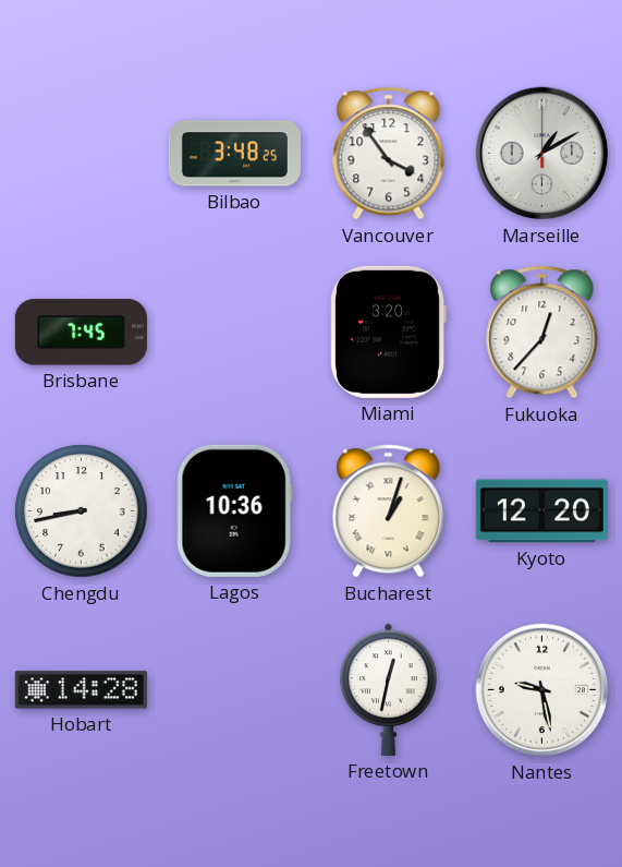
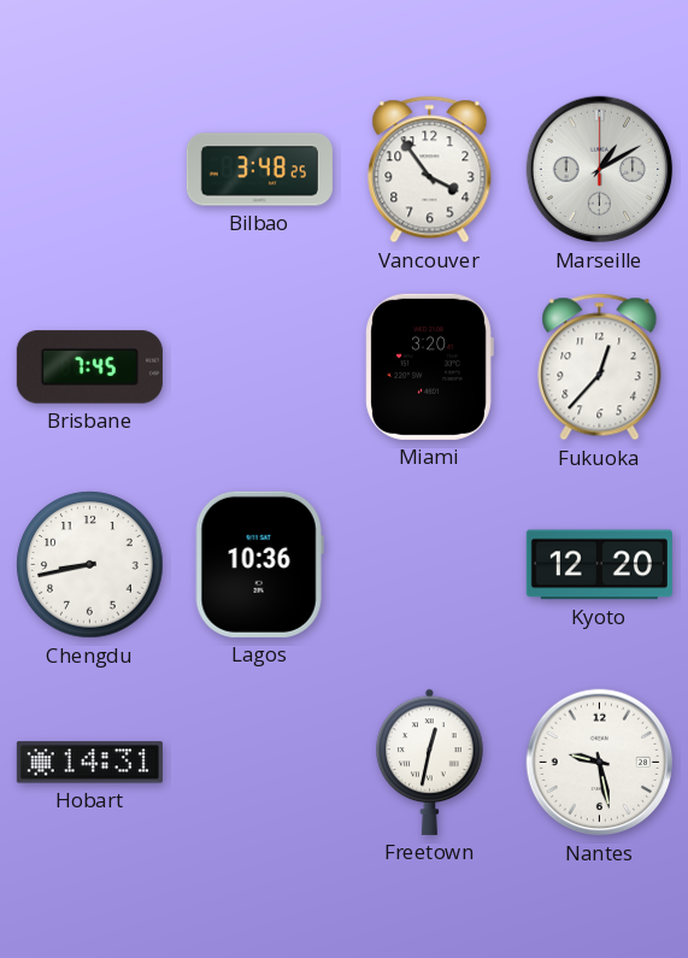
Bucharest: 1:03 -> none
Hobart: 14:28 -> 14:31
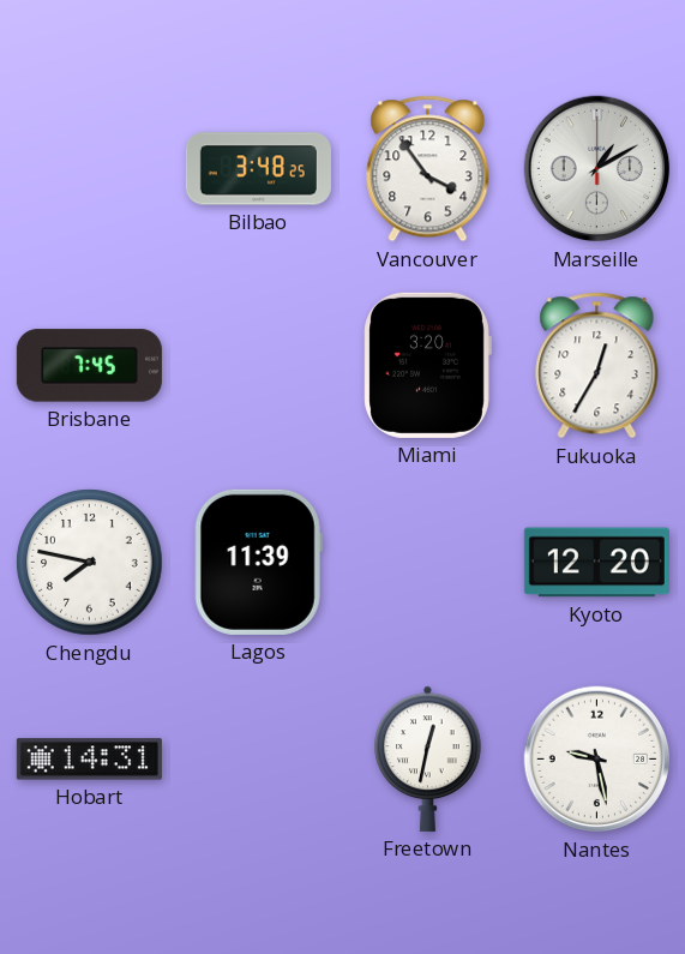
Fukuoka: 12:37 -> 12:35
Chengdu: 8:43 -> 7:47
Lagos: 10:36 -> 11:39
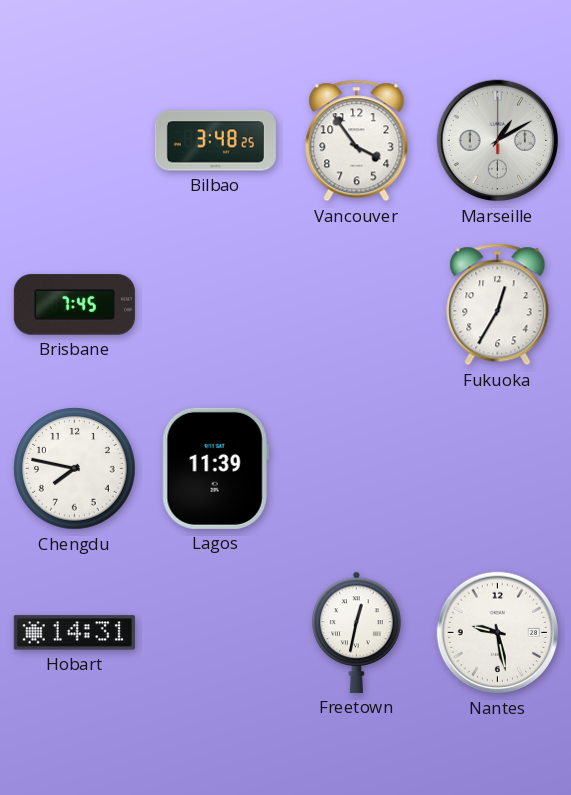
Miami: 3:20 -> none
Kyoto: 12:20 -> none
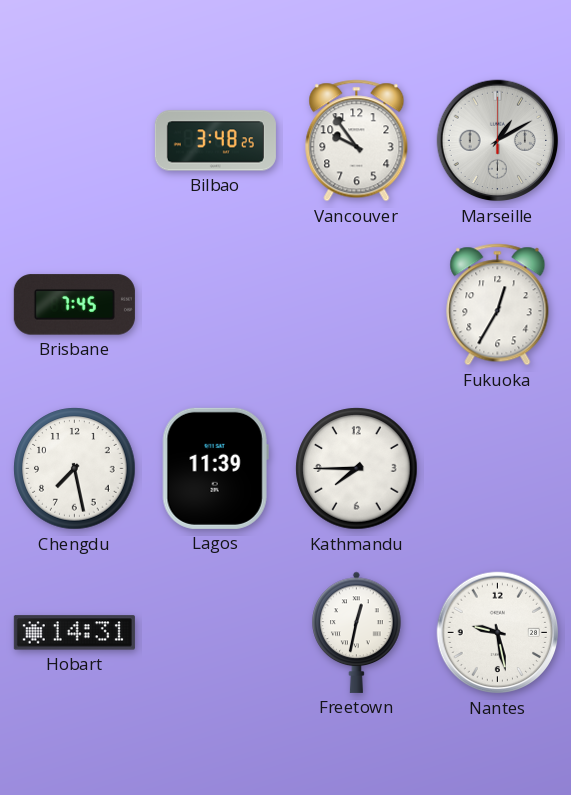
Vancouver: 3:54 -> 9:54
Chengdu: 7:47 -> 7:28
Kathmandu: none -> 7:45
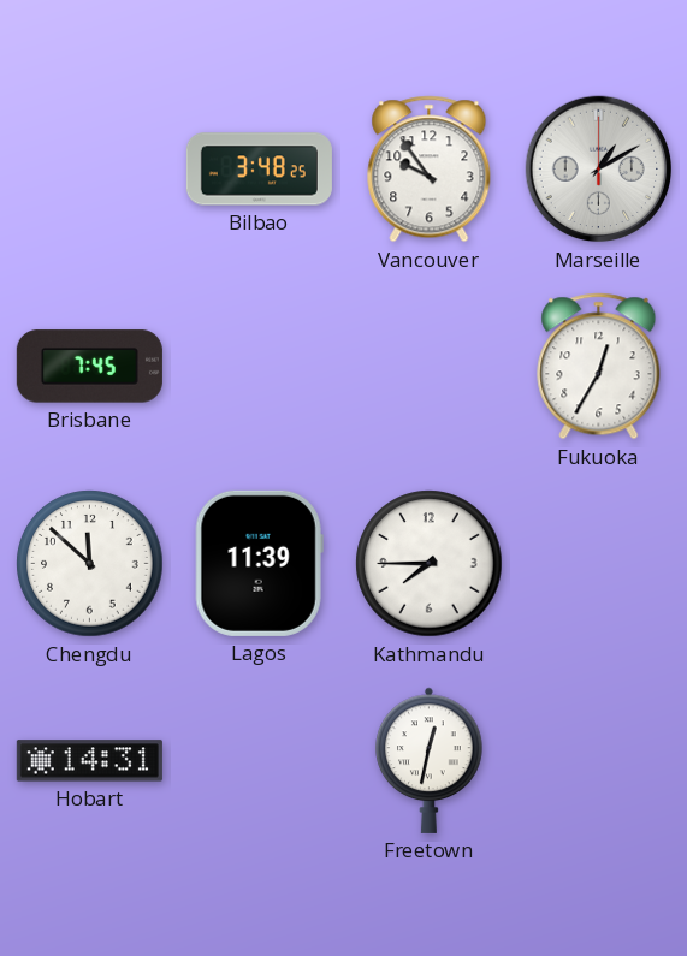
Chengdu: 7:28 -> 11:52
Nantes: 9:28 -> none
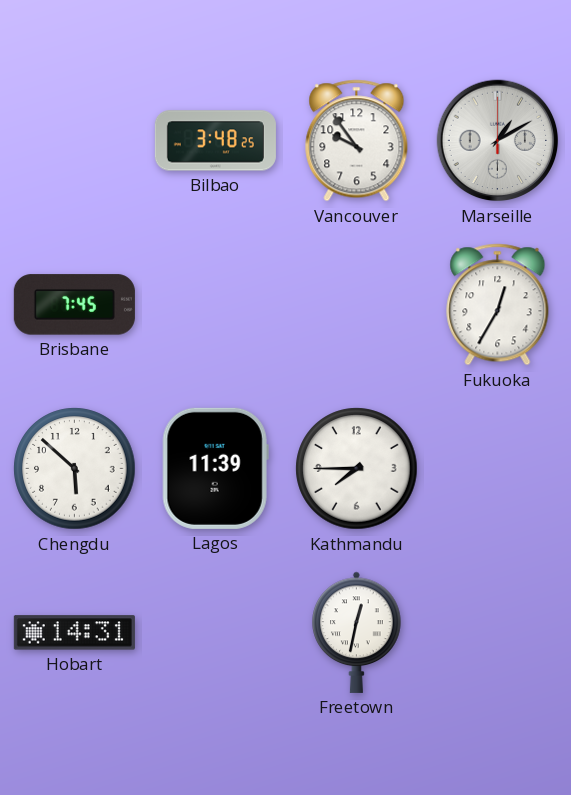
Chengdu: 11:52 -> 5:52
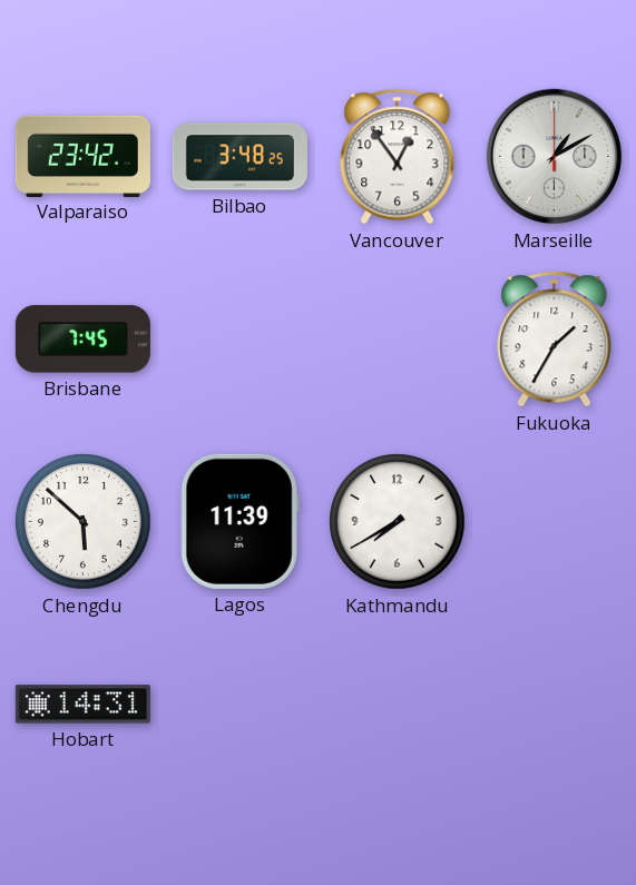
Valparaiso: none -> 23:42
Vancouver: 9:54 -> 12:54
Fukuoka: 12:35 -> 1:35
Kathmandu: 7:45 -> 7:40
Freetown: 12:32 -> none
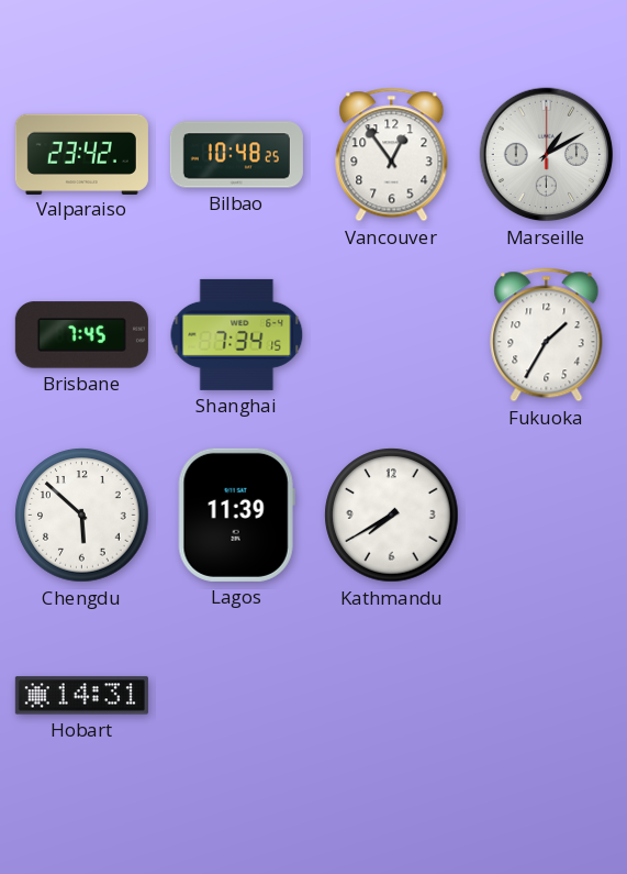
Bilbao: 3:48 -> 10:48
Shanghai: none -> 7:34
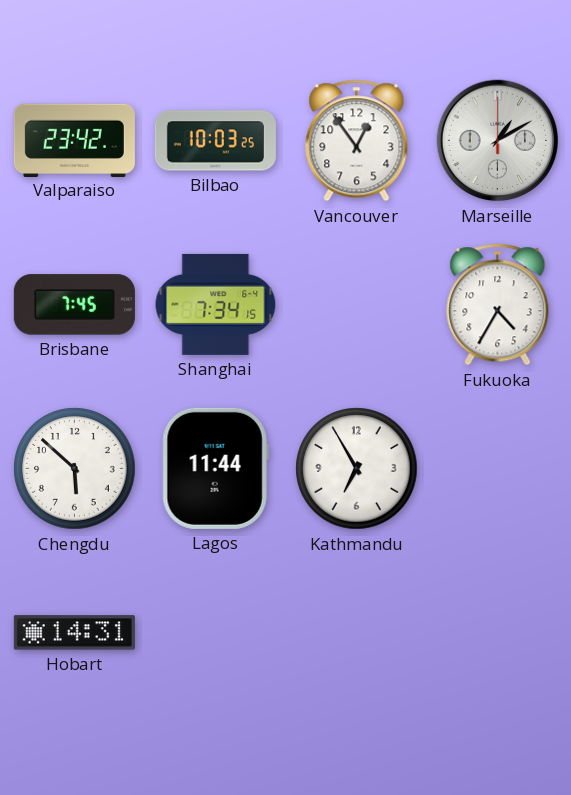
Bilbao: 10:48 -> 10:03
Fukuoka: 1:35 -> 4:35
Lagos: 11:39 -> 11:44
Kathmandu: 7:40 -> 6:55
